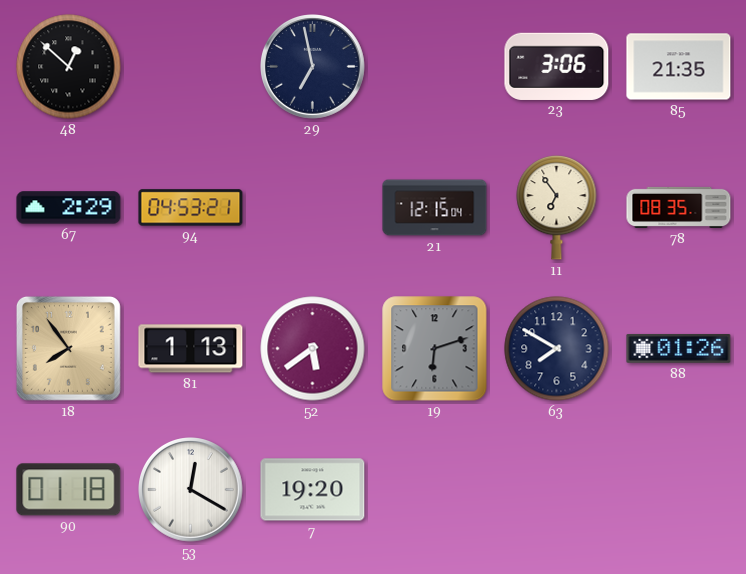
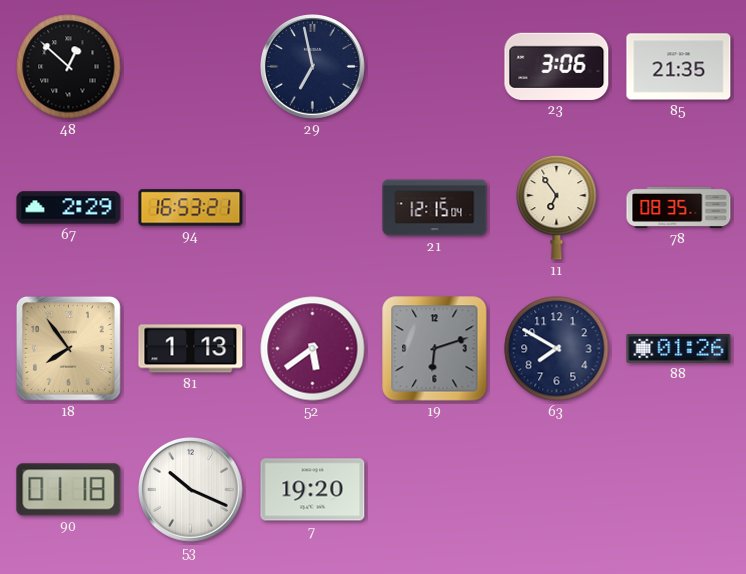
94: 04:53 -> 16:53
53: 12:20 -> 10:19
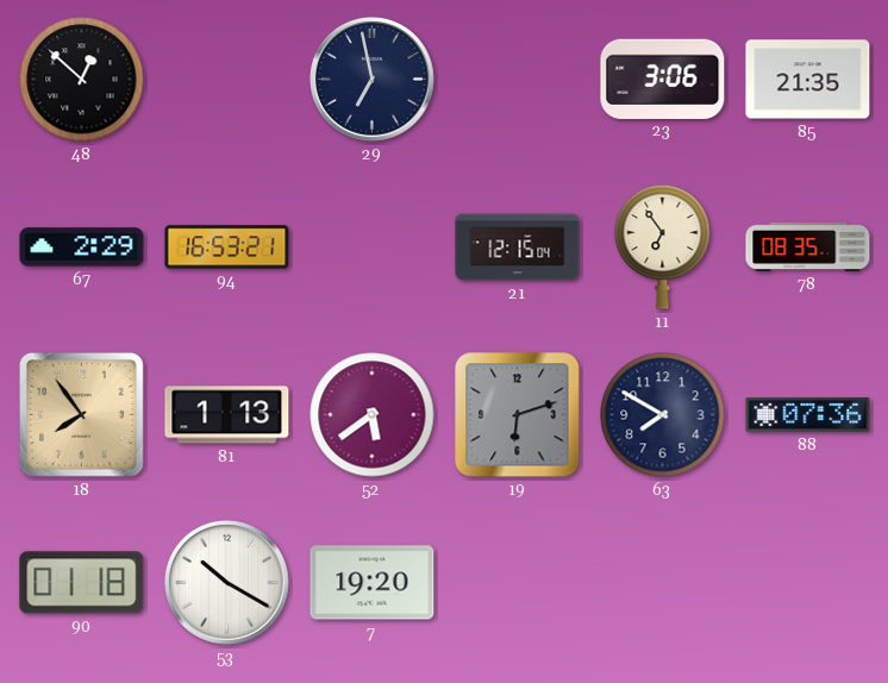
88: 01:26 -> 07:36
53: 10:19 -> 10:20
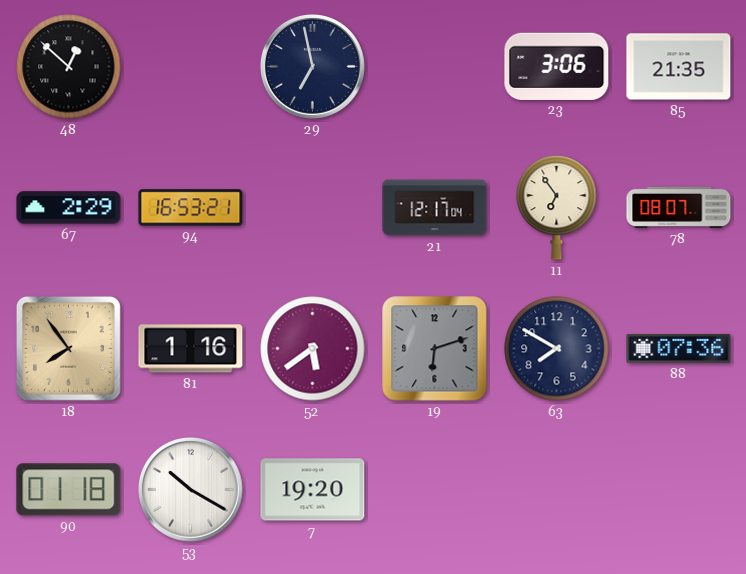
21: 12:15 -> 12:17
78: 08:35 -> 08:07
81: 1:13 -> 1:16
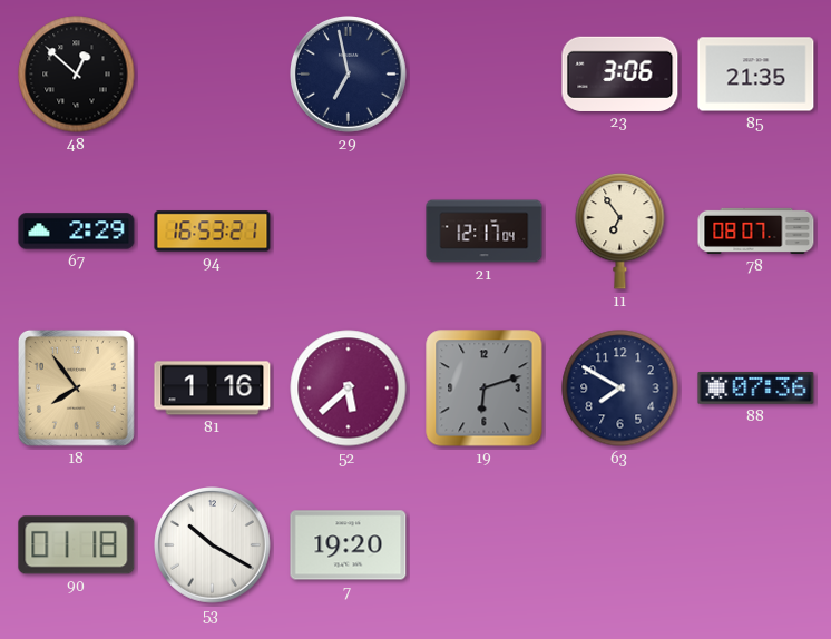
52: 5:39 -> 5:38
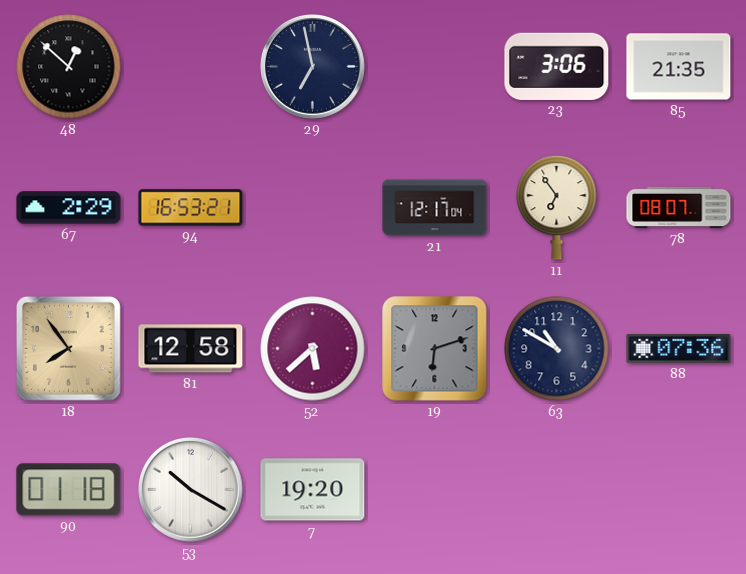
81: 1:16 -> 12:58
63: 7:50 -> 10:50
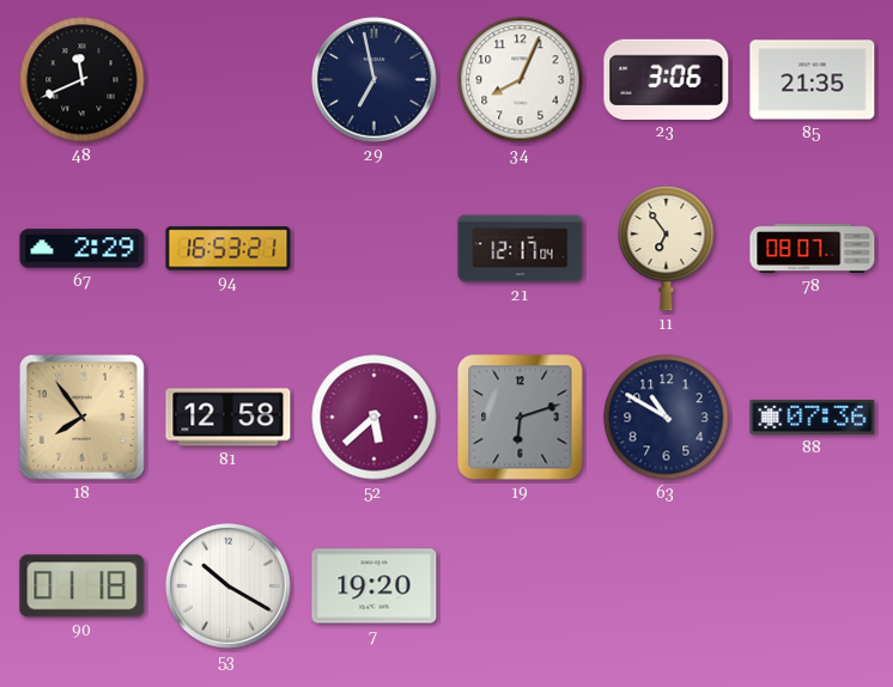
48: 12:52 -> 11:41
34: none -> 8:04
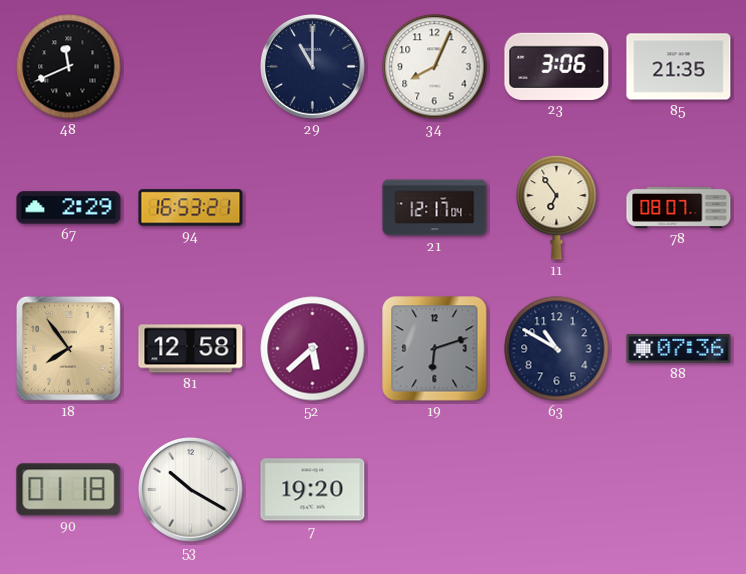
29: 6:58 -> 11:00
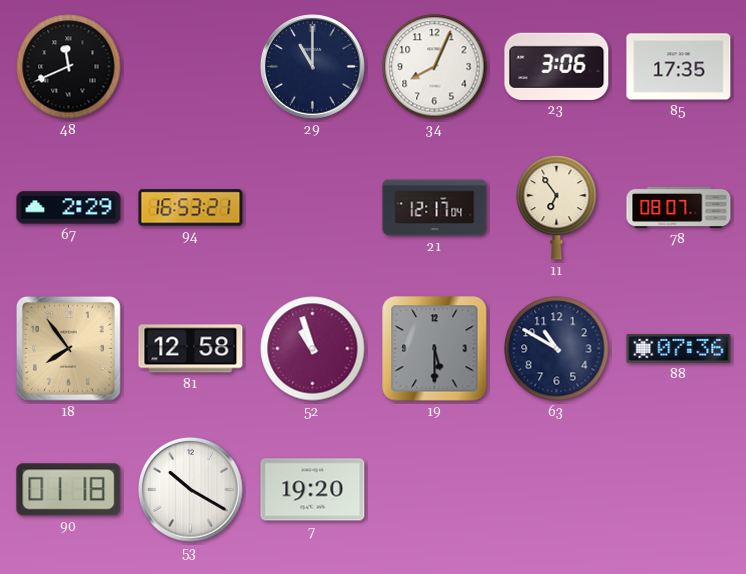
85: 21:35 -> 17:35
52: 5:38 -> 10:57
19: 6:12 -> 5:30
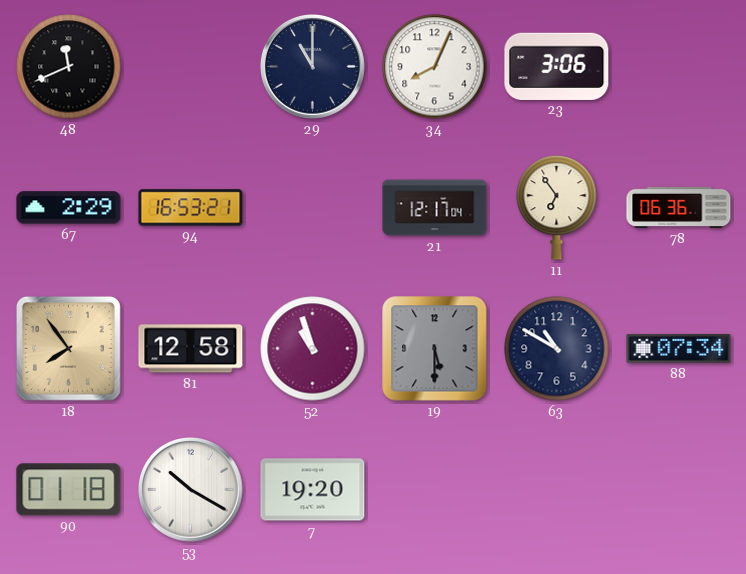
85: 17:35 -> none
78: 08:07 -> 06:36
88: 07:36 -> 07:34
